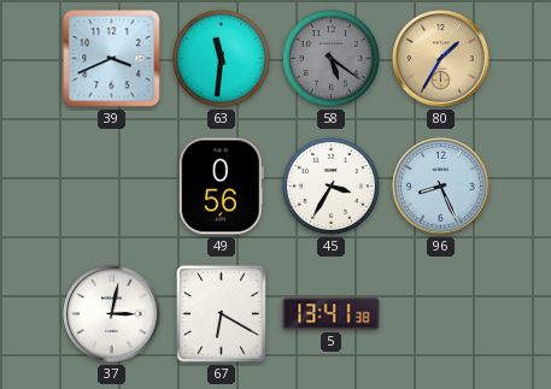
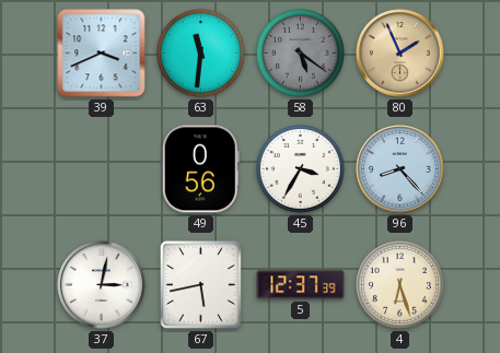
80: 1:35 -> 1:56
96: 8:26 -> 8:23
67: 6:20 -> 5:43
5: 13:41 -> 12:37
4: none -> 6:27
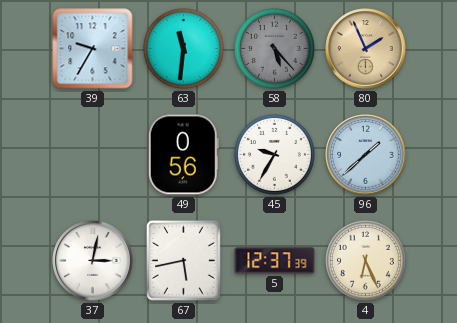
39: 3:41 -> 9:35
58: 5:21 -> 5:23
45: 3:35 -> 9:35
96: 8:23 -> 1:38
4: 6:27 -> 6:26
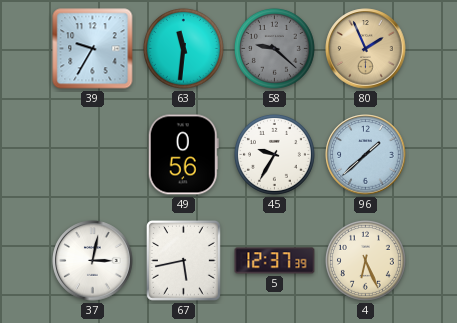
58: 5:23 -> 9:22
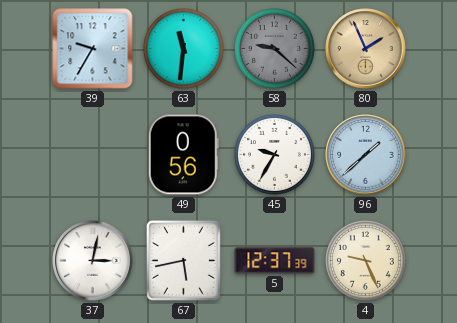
4: 6:26 -> 9:26
